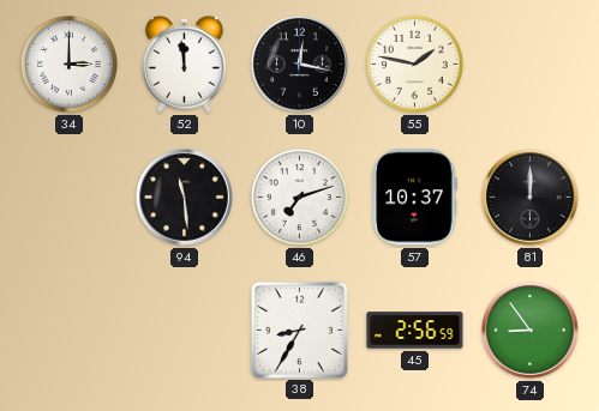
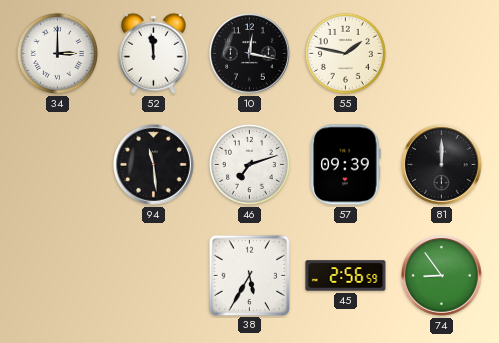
57: 10:37 -> 09:39
38: 8:35 -> 5:35
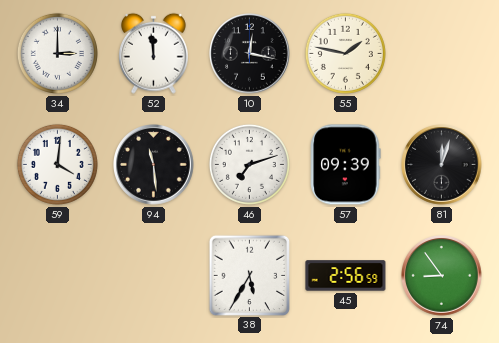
59: none -> 4:01
81: 12:00 -> 12:03
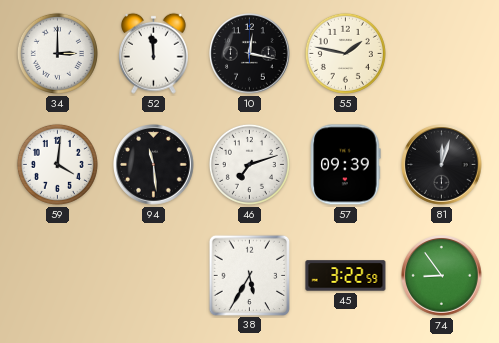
45: 2:56 -> 3:22
